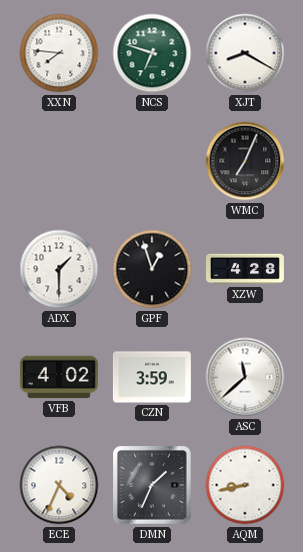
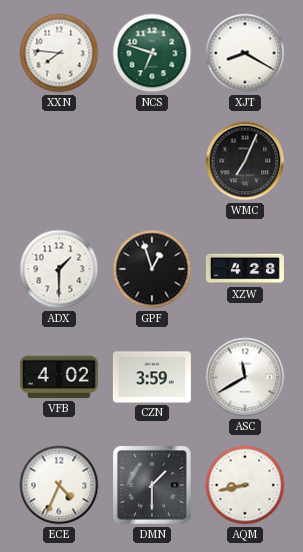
ASC: 11:38 -> 11:40
DMN: 1:34 -> 1:30
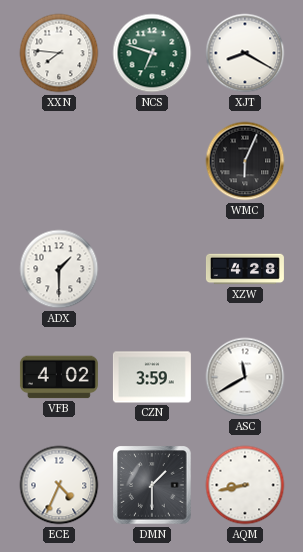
WMC: 7:04 -> 6:04
GPF: 12:57 -> none
